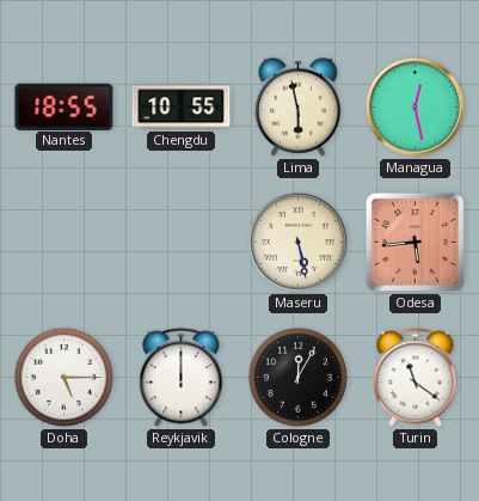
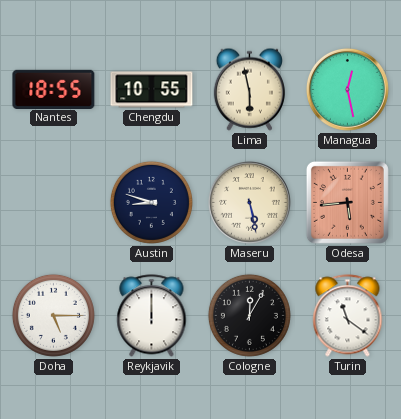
Austin: none -> 8:48
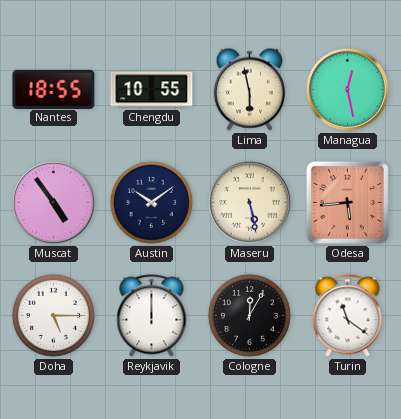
Muscat: none -> 4:54
Austin: 8:48 -> 10:09
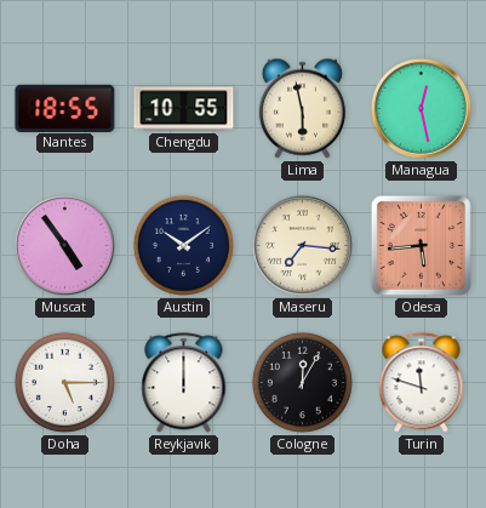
Maseru: 5:28 -> 7:16
Turin: 11:21 -> 11:48
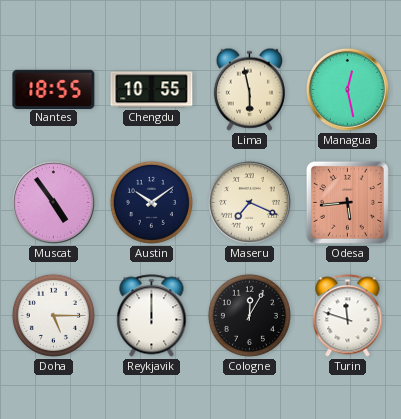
Maseru: 7:16 -> 7:19
